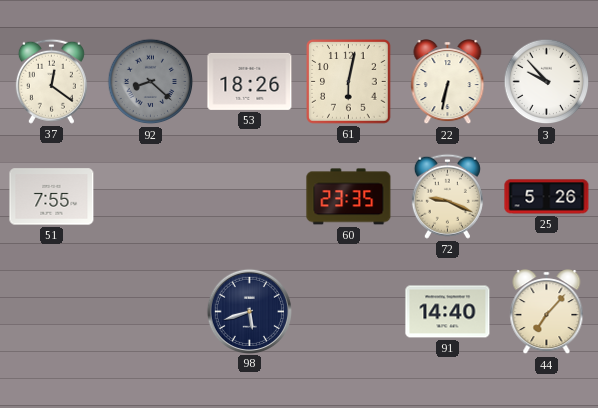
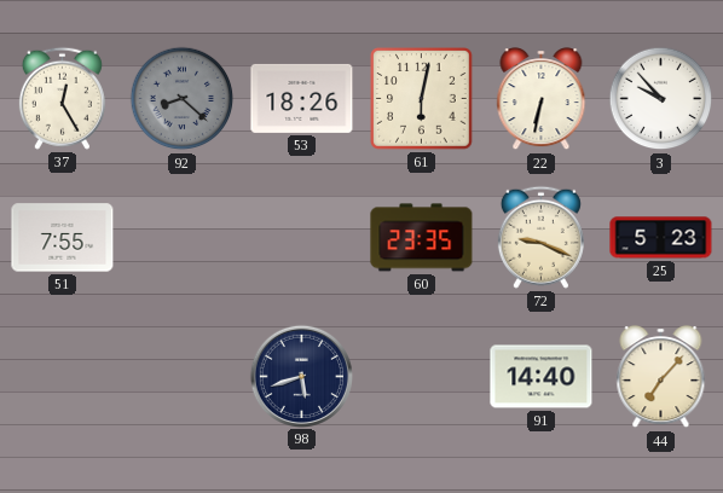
37: 12:21 -> 12:25
25: 5:26 -> 5:23
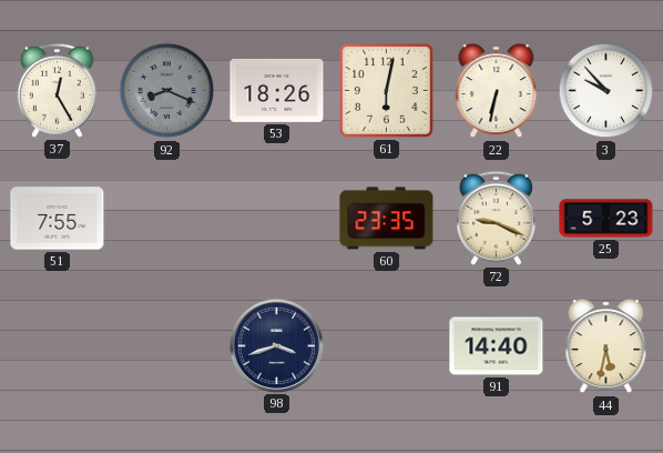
92: 8:22 -> 8:19
98: 5:42 -> 3:42
44: 7:07 -> 5:32
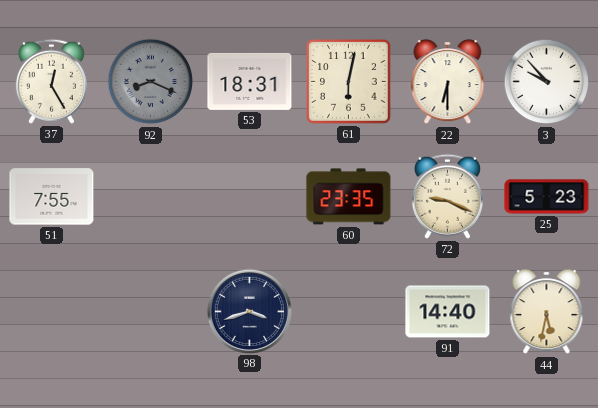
53: 18:26 -> 18:31
22: 6:32 -> 6:30
